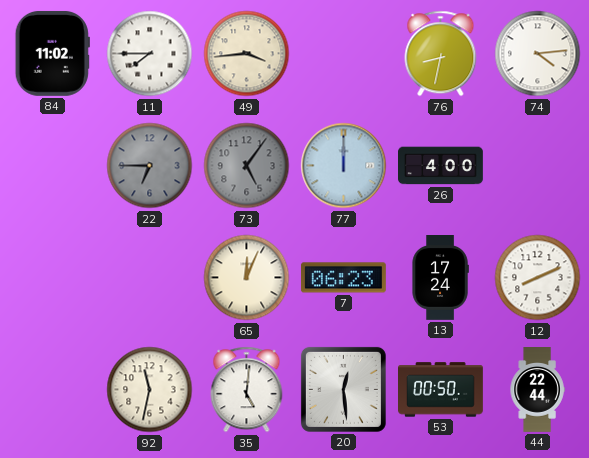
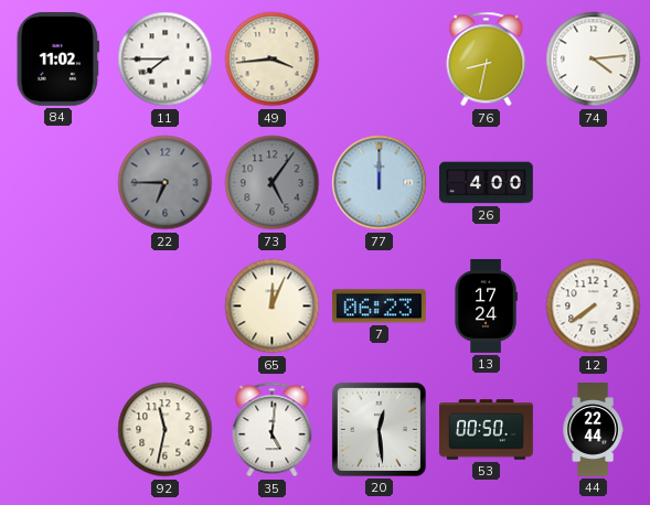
12: 8:11 -> 7:39
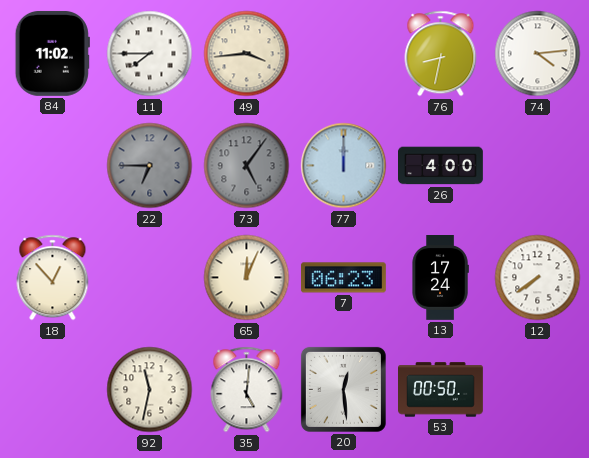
18: none -> 12:53
44: 22:44 -> none
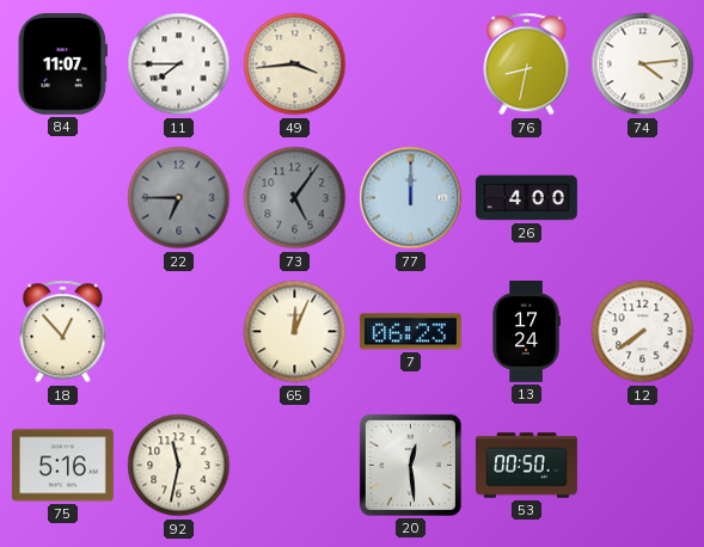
84: 11:02 -> 11:07
75: none -> 5:16
35: 5:01 -> none
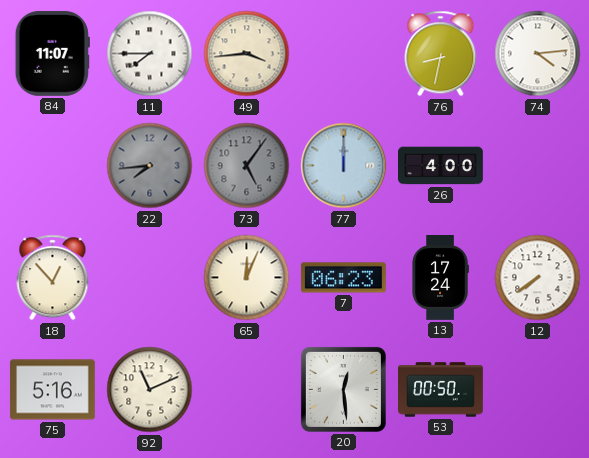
22: 6:45 -> 7:44
92: 11:32 -> 11:11
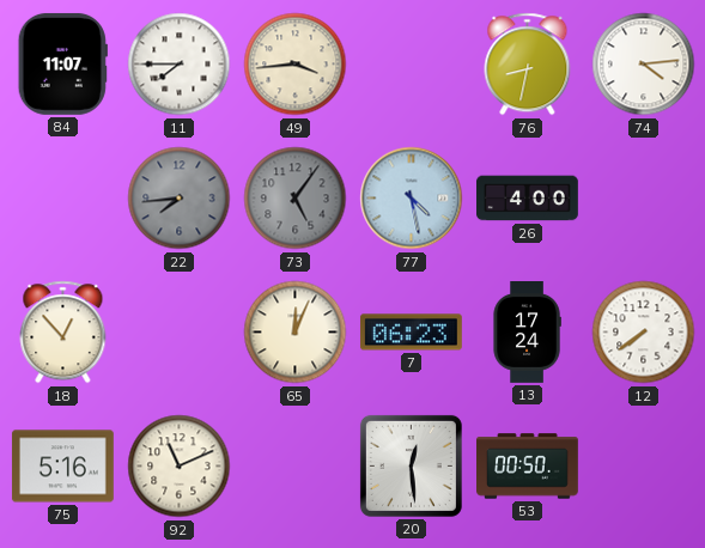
77: 12:00 -> 4:28
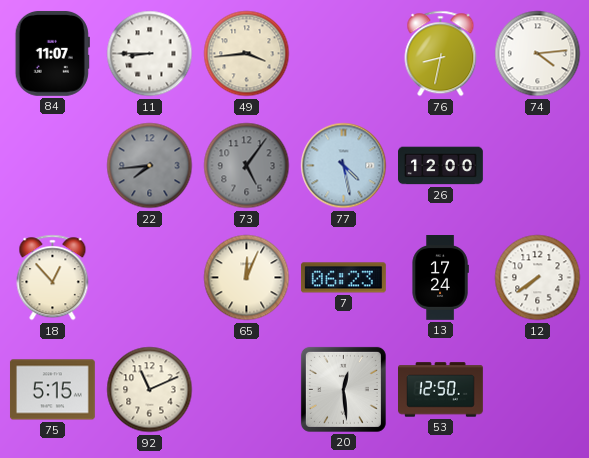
11: 7:45 -> 8:45
26: 4:00 -> 12:00
75: 5:16 -> 5:15
53: 00:50 -> 12:50
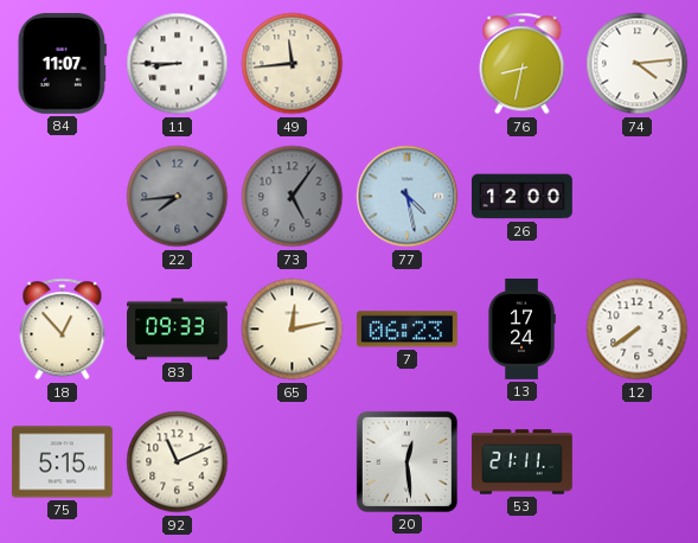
49: 3:44 -> 11:44
83: none -> 09:33
65: 12:04 -> 12:13
53: 12:50 -> 21:11
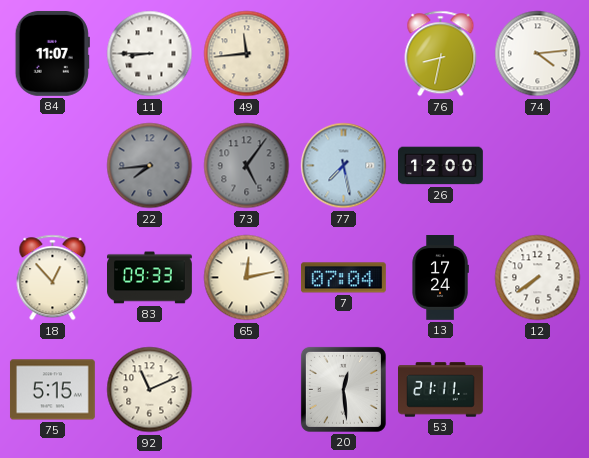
77: 4:28 -> 7:28
7: 06:23 -> 07:04
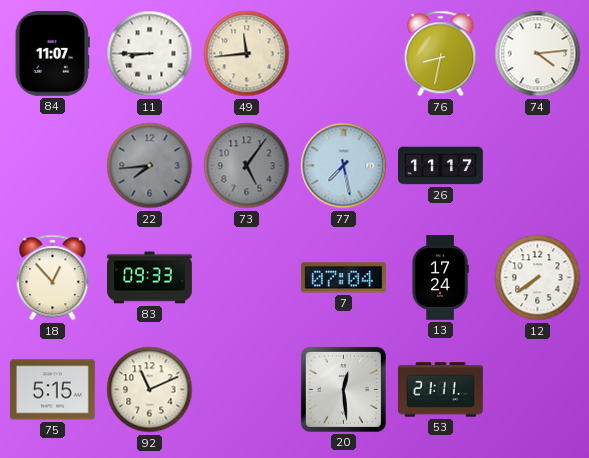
26: 12:00 -> 11:17
65: 12:13 -> none
